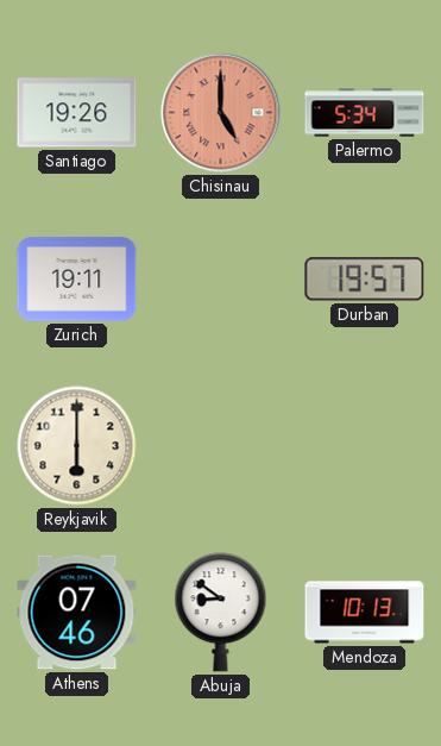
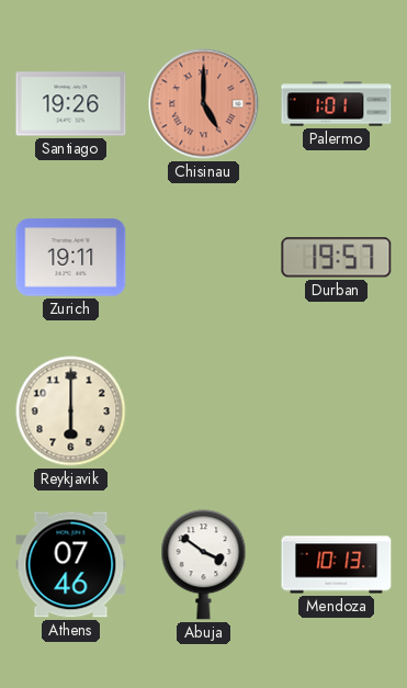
Palermo: 5:34 -> 1:01
Abuja: 8:51 -> 3:51
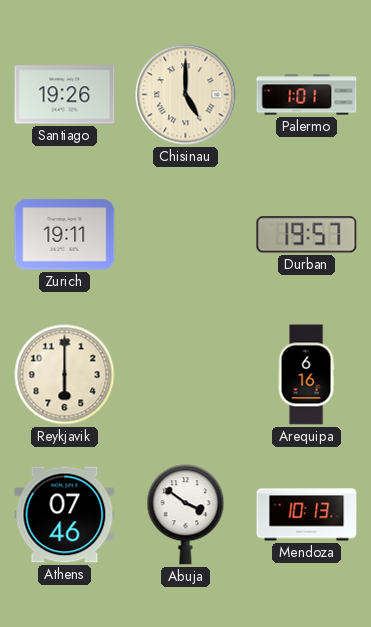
Chisinau dial: salmon -> cream
Arequipa: none -> 6:16
